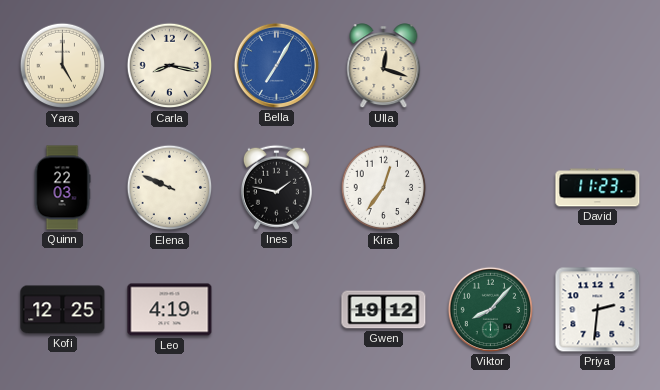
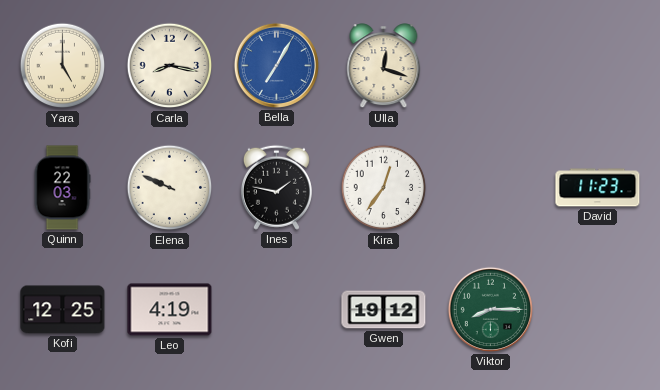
Viktor: 8:07 -> 8:15
Priya: 2:31 -> none
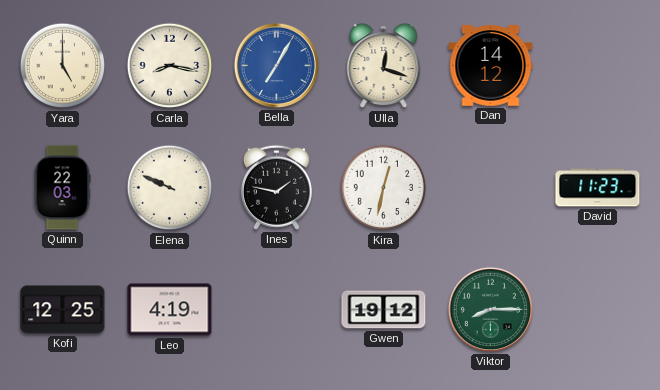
Dan: none -> 14:12
Kira: 12:36 -> 12:32
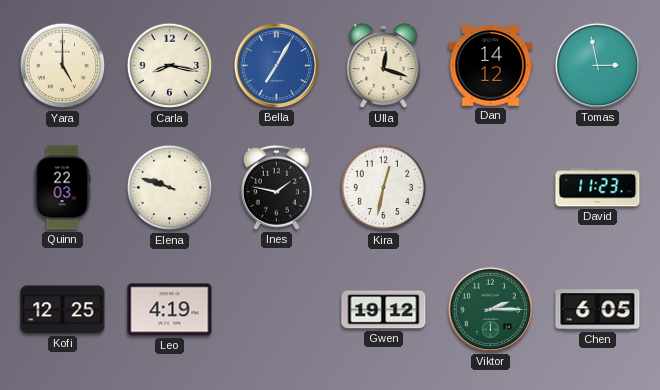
Tomas: none -> 2:58
Elena: 9:49 -> 9:48
Viktor: 8:15 -> 2:15
Chen: none -> 6:05
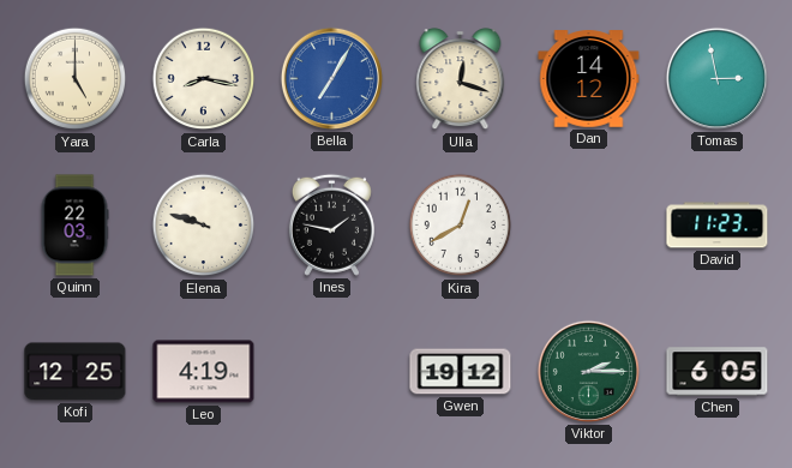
Kira: 12:32 -> 12:40
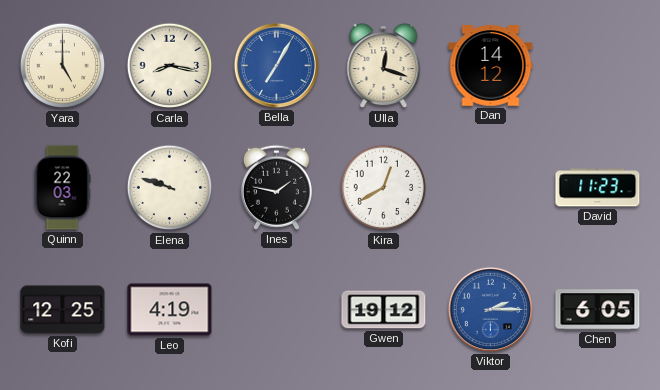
Tomas: 2:58 -> none
Viktor dial: green -> blue
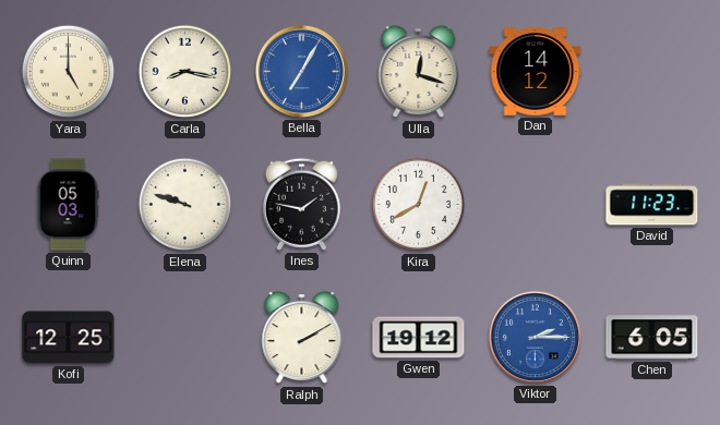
Quinn: 22:03 -> 05:03
Leo: 4:19 -> none
Ralph: none -> 2:10
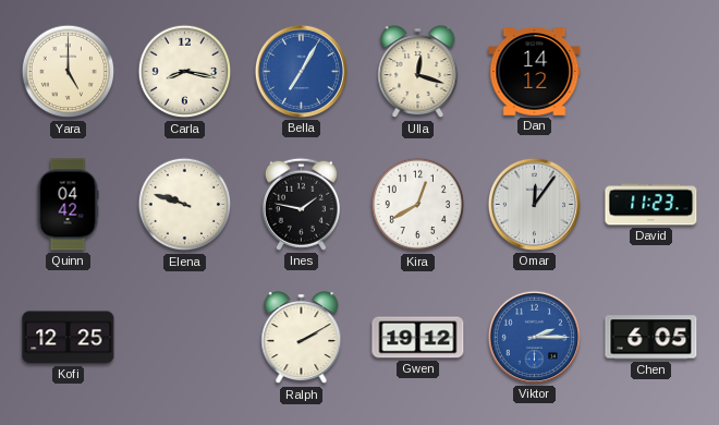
Quinn: 05:03 -> 04:42
Omar: none -> 12:06
